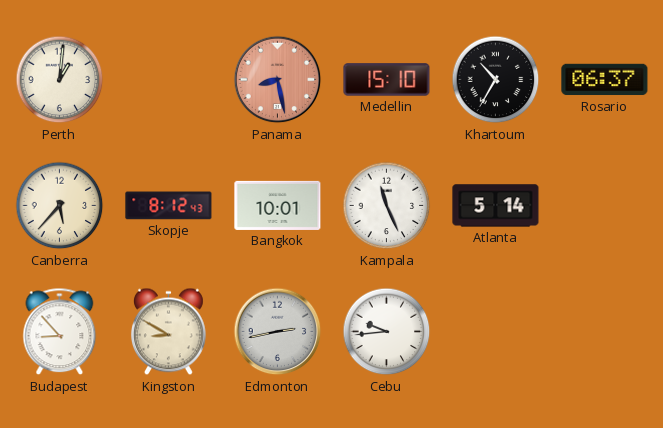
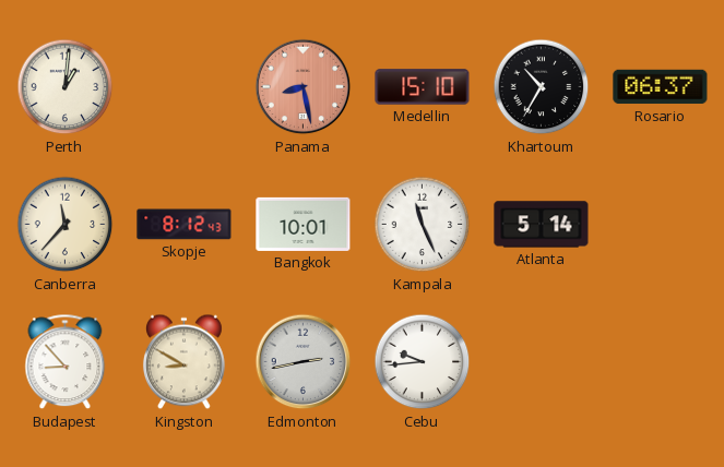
Canberra: 5:37 -> 11:37
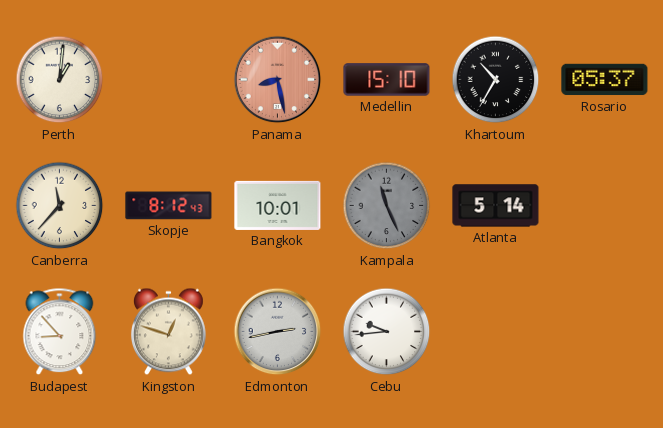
Rosario: 06:37 -> 05:37
Kampala dial: white -> grey
Kingston: 8:50 -> 12:48
